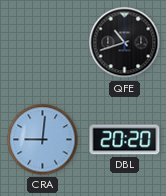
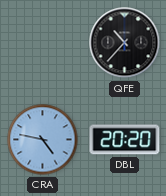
QFE: 10:42 -> 10:37
CRA: 9:01 -> 4:47
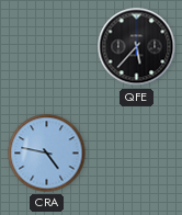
QFE: 10:37 -> 5:37
DBL: 20:20 -> none
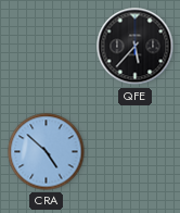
CRA: 4:47 -> 4:52
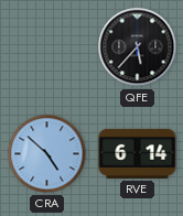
RVE: none -> 6:14
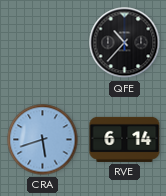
QFE: 5:37 -> 10:37
CRA: 4:52 -> 5:42
